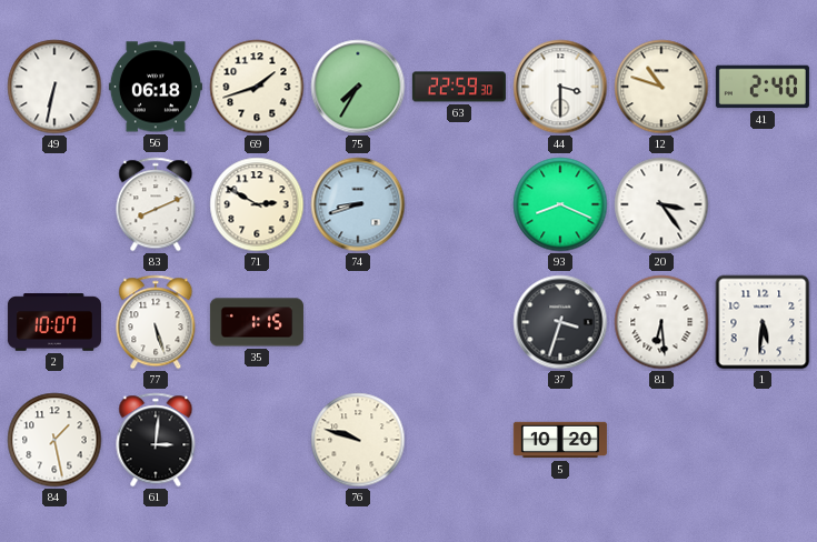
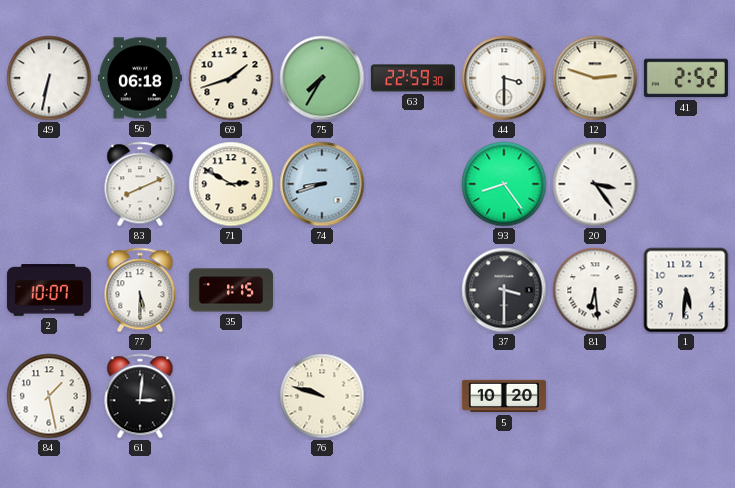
12: 10:48 -> 2:48
41: 2:40 -> 2:52
93: 8:19 -> 8:24
77: 5:27 -> 5:30
37: 3:33 -> 3:30
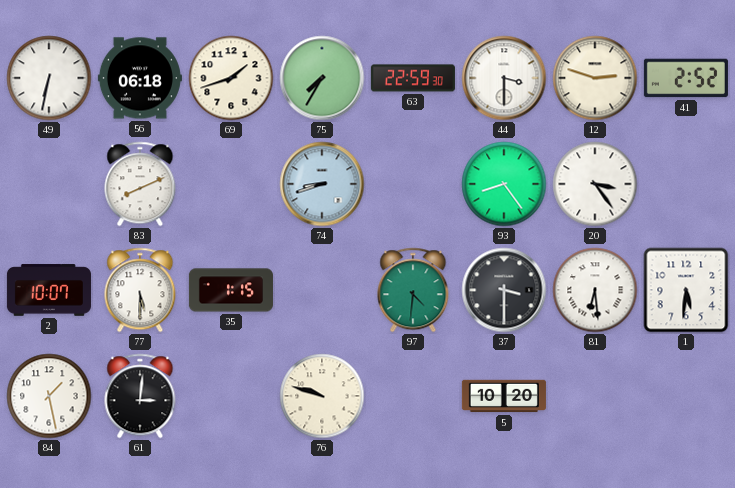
71: 2:50 -> none
97: none -> 4:31
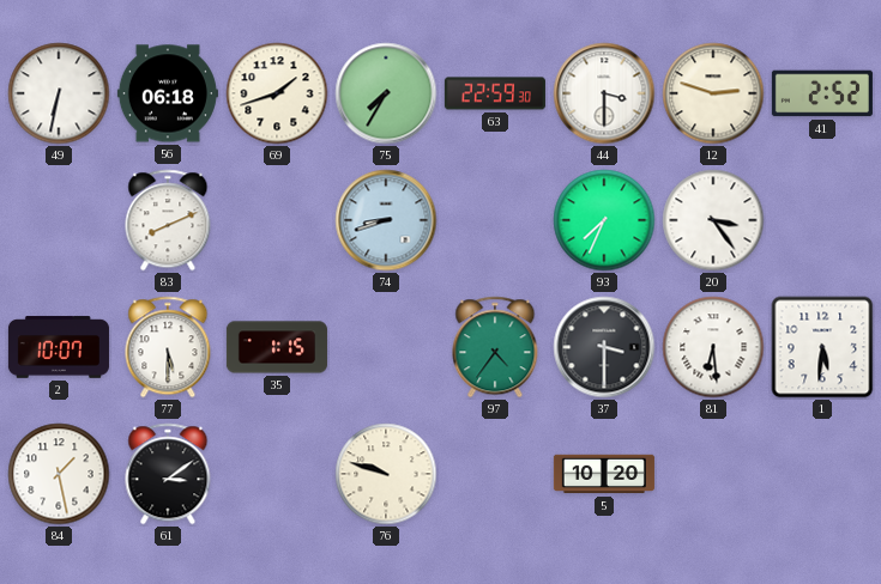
93: 8:24 -> 7:34
97: 4:31 -> 4:36
61: 3:01 -> 3:09
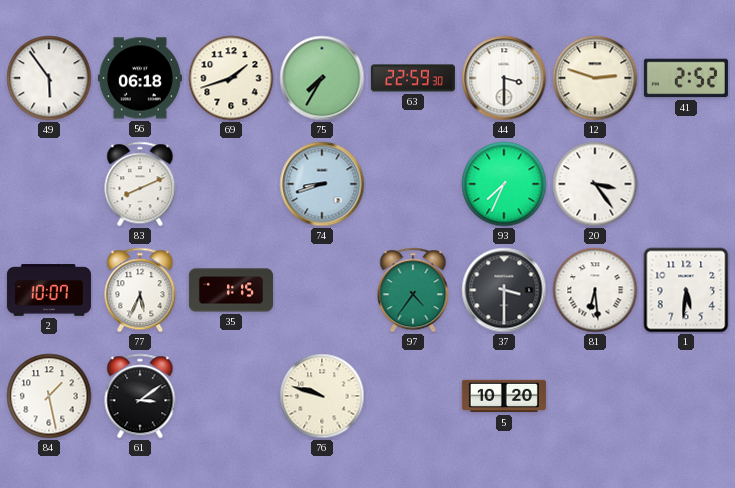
49: 6:32 -> 5:54
77: 5:30 -> 5:34
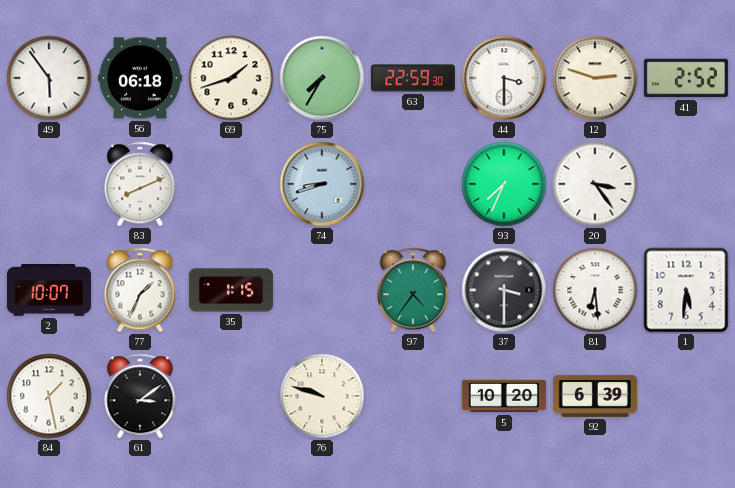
77: 5:34 -> 1:34
92: none -> 6:39
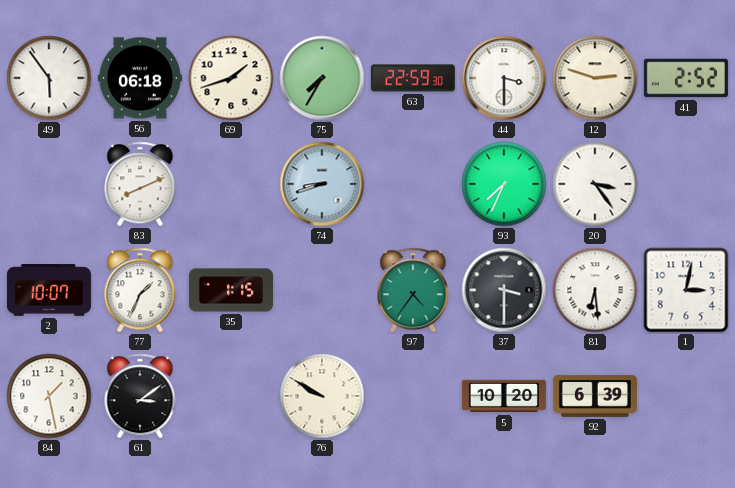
1: 5:31 -> 3:02
76: 9:48 -> 9:50
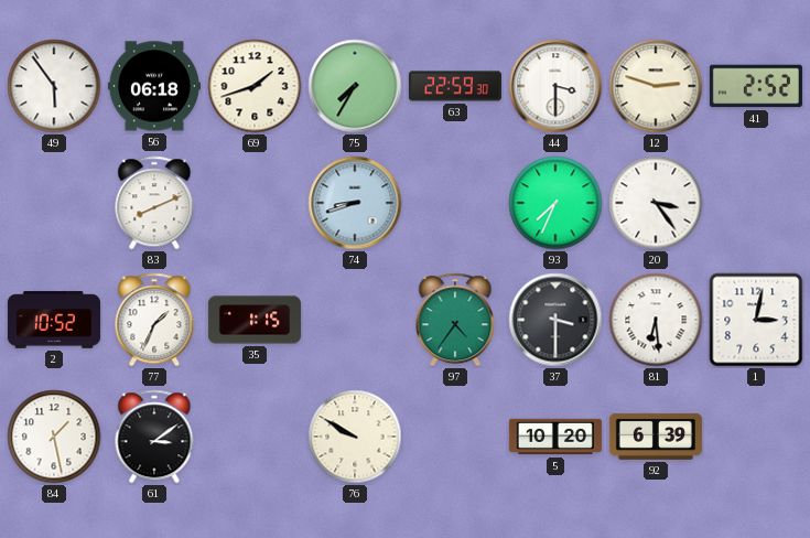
2: 10:07 -> 10:52
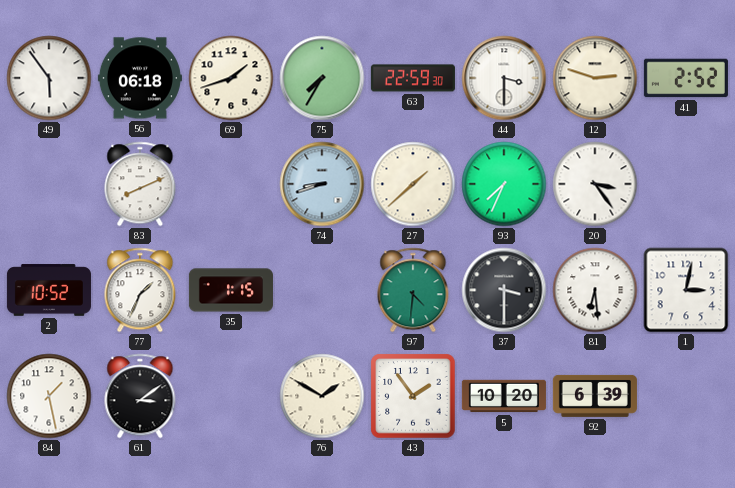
27: none -> 1:38
97: 4:36 -> 4:31
76: 9:50 -> 1:50
43: none -> 1:54
